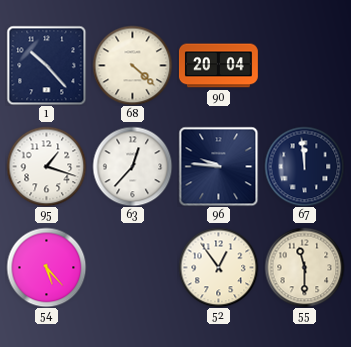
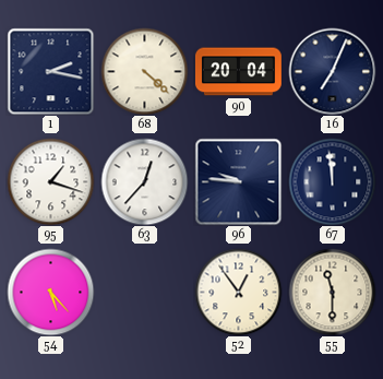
1: 10:23 -> 2:17
16: none -> 7:04
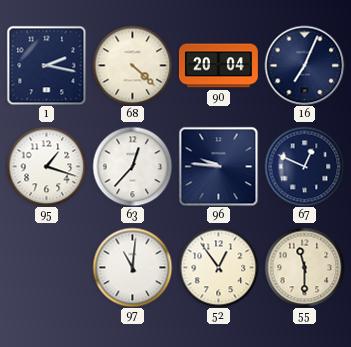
67: 11:59 -> 12:49
54: 5:23 -> none
97: none -> 11:01
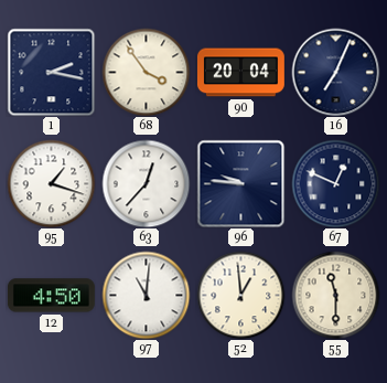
68: 4:22 -> 3:54
12: none -> 4:50
52: 12:54 -> 12:59
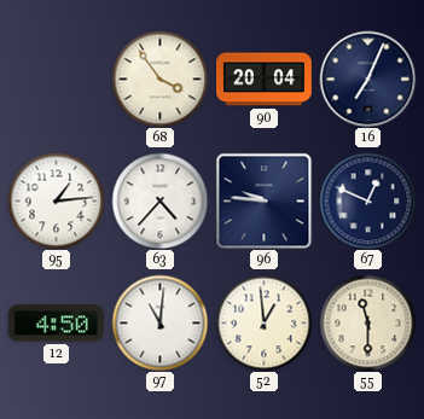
1: 2:17 -> none
95: 1:18 -> 1:14
63: 12:37 -> 4:37
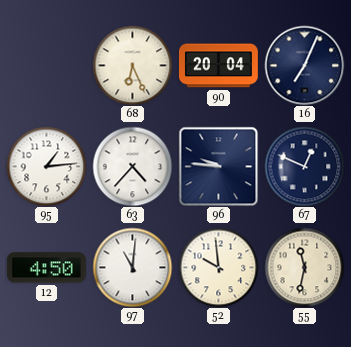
68: 3:54 -> 6:26
52: 12:59 -> 9:59
55: 11:30 -> 11:32
